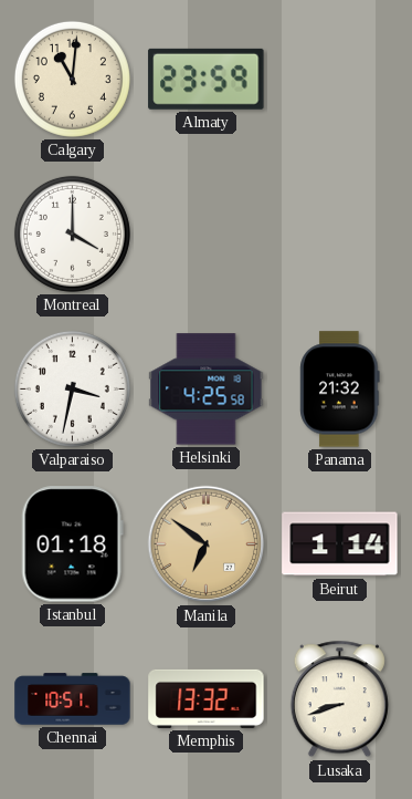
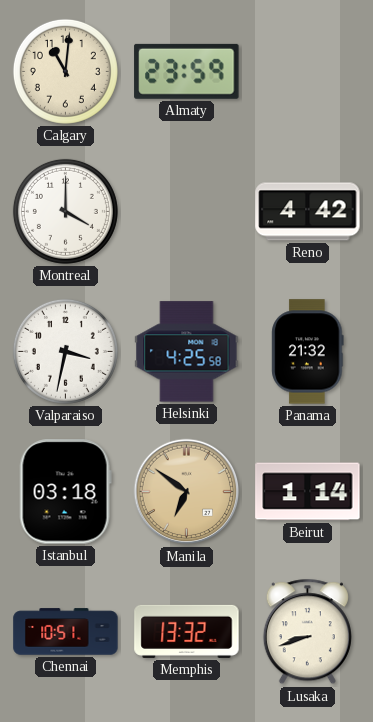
Reno: none -> 4:42
Istanbul: 01:18 -> 03:18
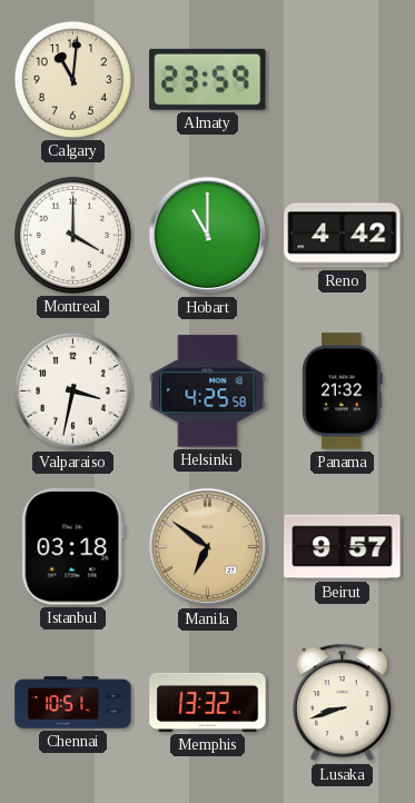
Hobart: none -> 11:00
Beirut: 1:14 -> 9:57
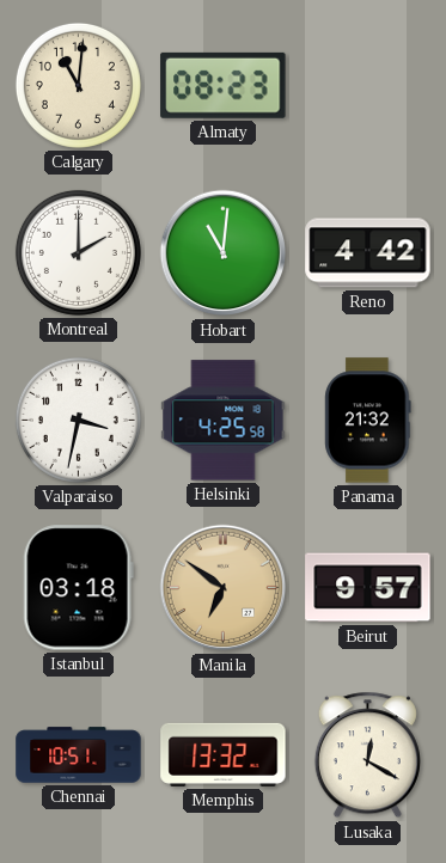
Almaty: 23:59 -> 08:23
Montreal: 4:00 -> 2:00
Hobart: 11:00 -> 11:01
Lusaka: 8:42 -> 12:20
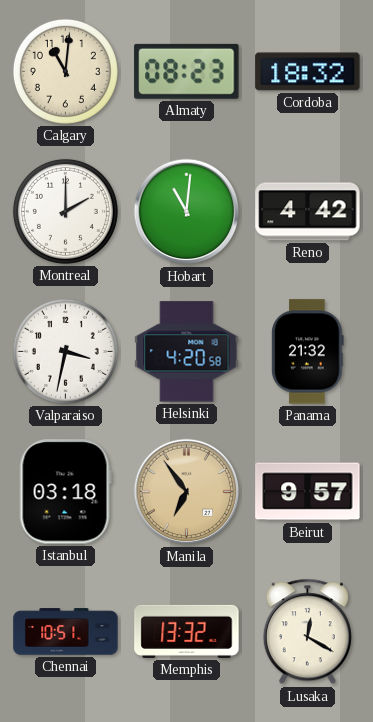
Cordoba: none -> 18:32
Helsinki: 4:25 -> 4:20
Manila: 6:51 -> 6:54
